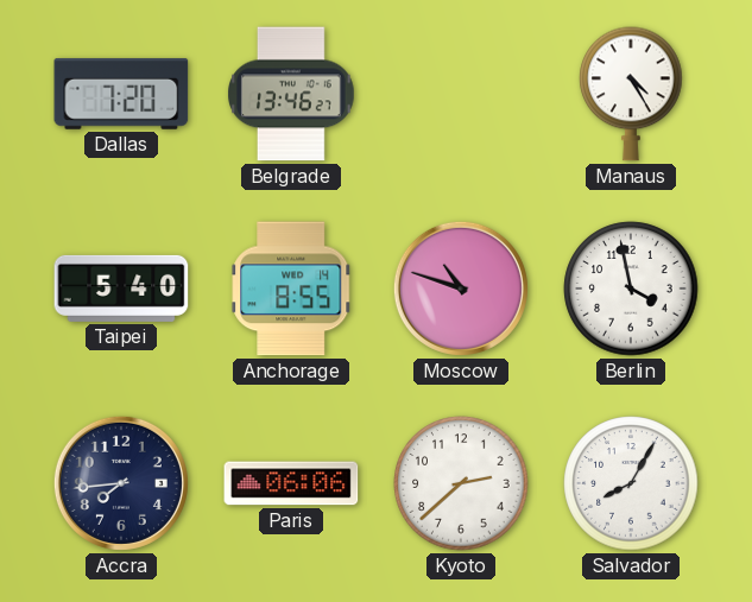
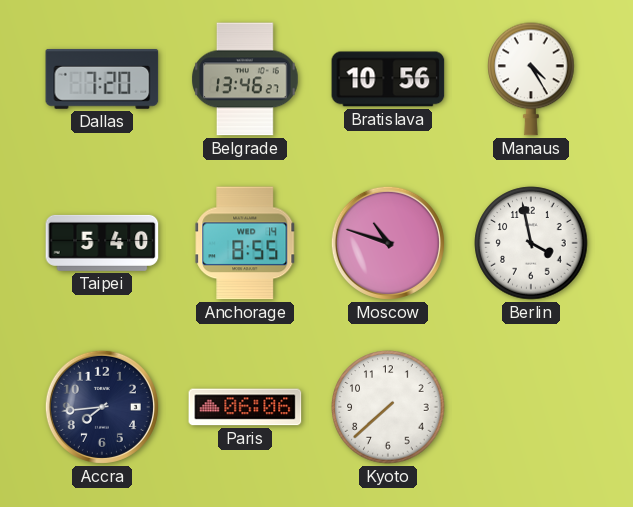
Bratislava: none -> 10:56
Kyoto: 2:38 -> 7:38
Salvador: 8:05 -> none
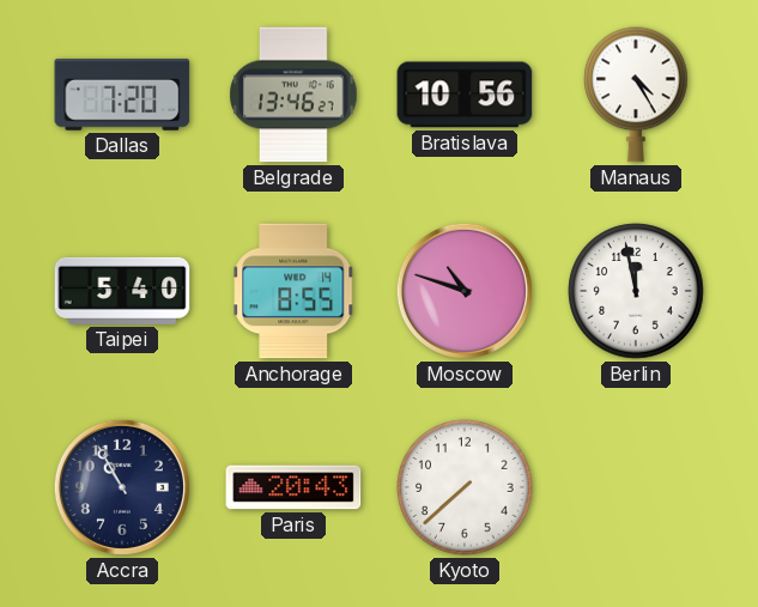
Berlin: 3:58 -> 11:58
Accra: 7:44 -> 10:55
Paris: 06:06 -> 20:43
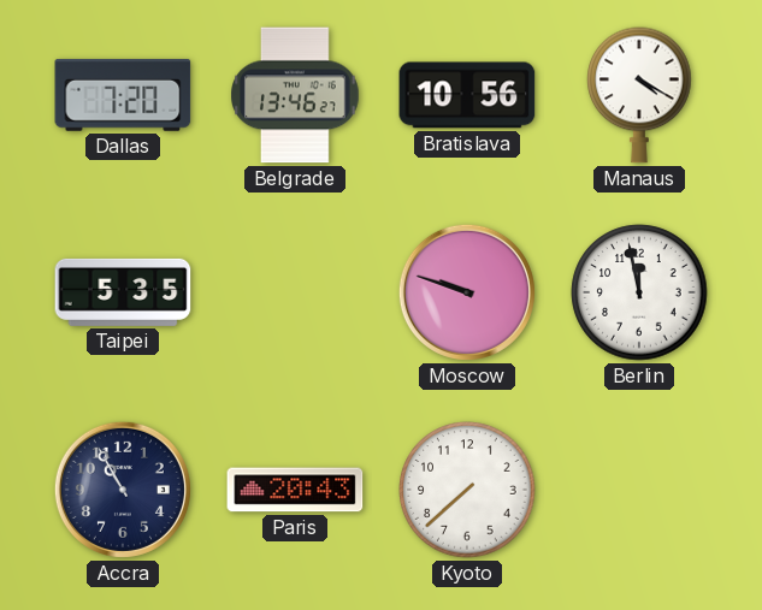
Manaus: 4:25 -> 4:20
Taipei: 5:40 -> 5:35
Anchorage: 8:55 -> none
Moscow: 10:48 -> 9:48
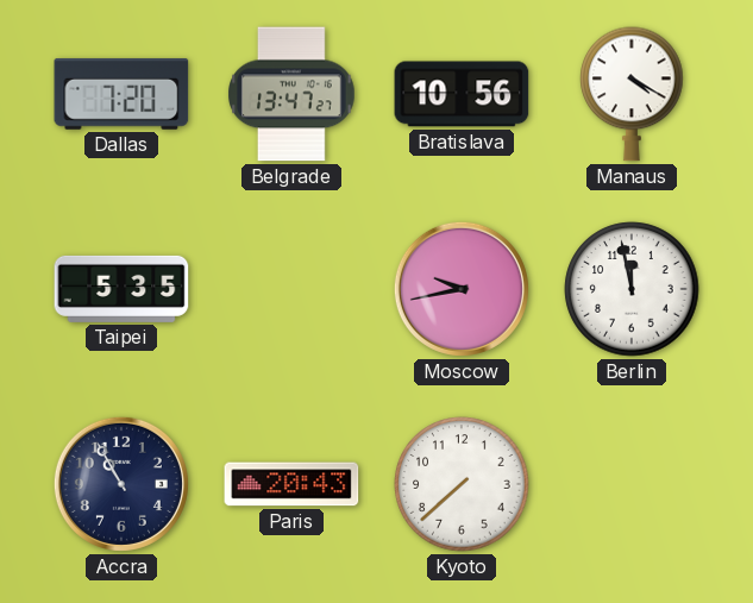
Belgrade: 13:46 -> 13:47
Moscow: 9:48 -> 9:43
